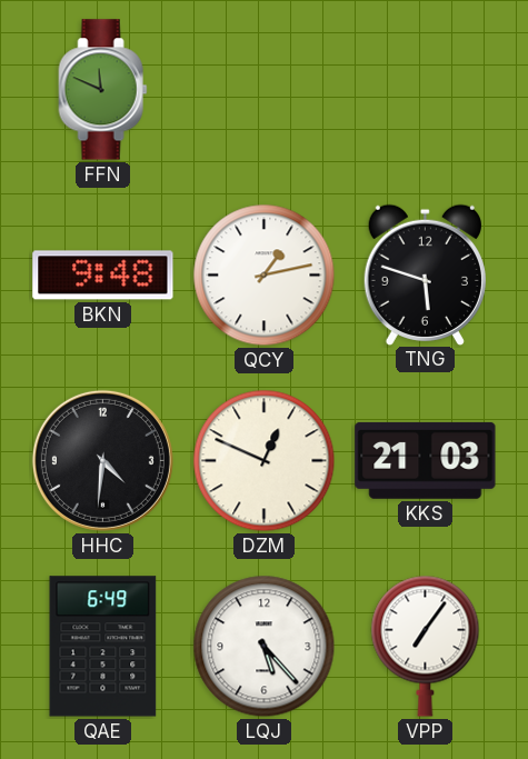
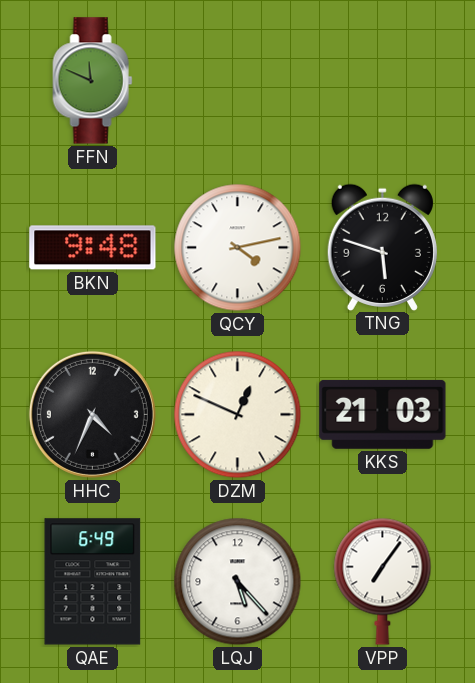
QCY: 1:13 -> 4:13
HHC: 4:31 -> 4:34
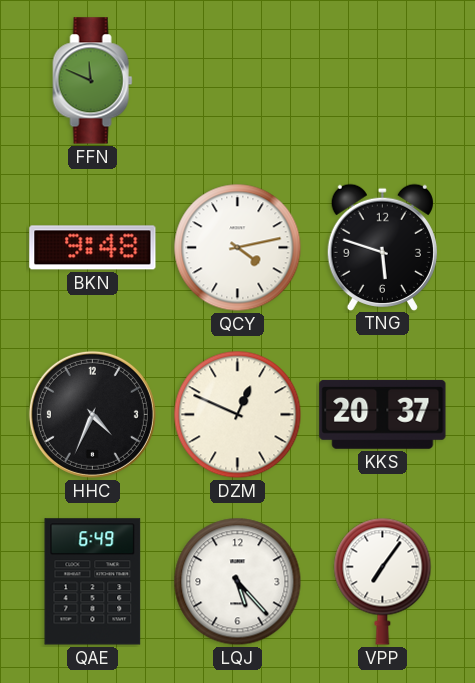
KKS: 21:03 -> 20:37
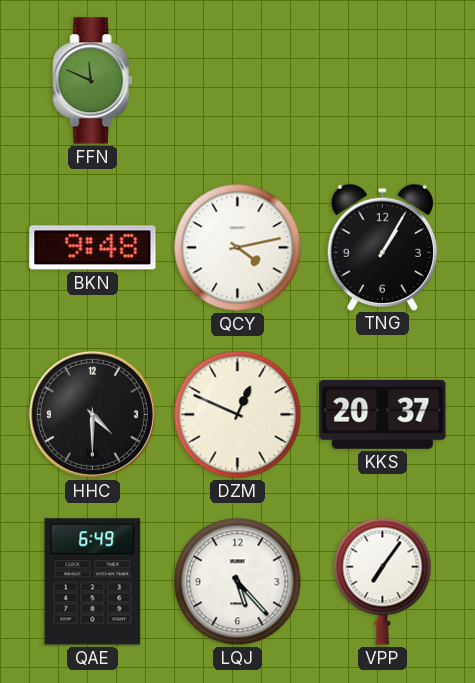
TNG: 5:48 -> 1:05
HHC: 4:34 -> 4:30
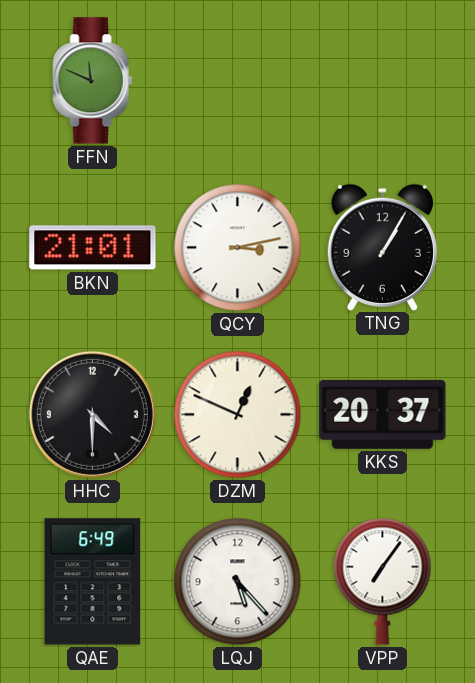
BKN: 9:48 -> 21:01
QCY: 4:13 -> 3:13
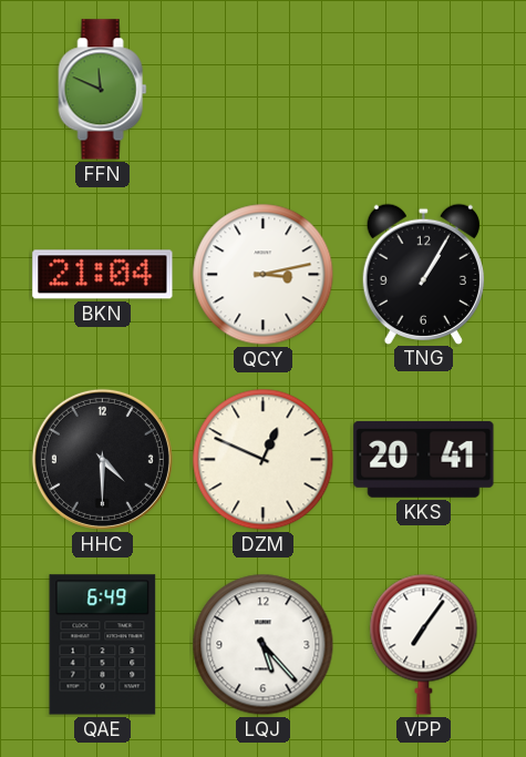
BKN: 21:01 -> 21:04
KKS: 20:37 -> 20:41
